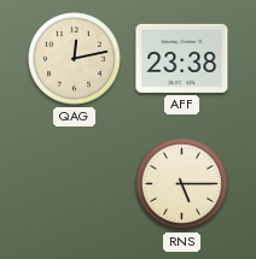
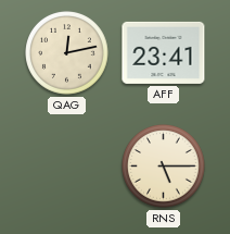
AFF: 23:38 -> 23:41
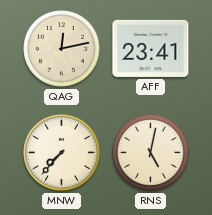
MNW: none -> 7:37
RNS: 5:15 -> 5:02
